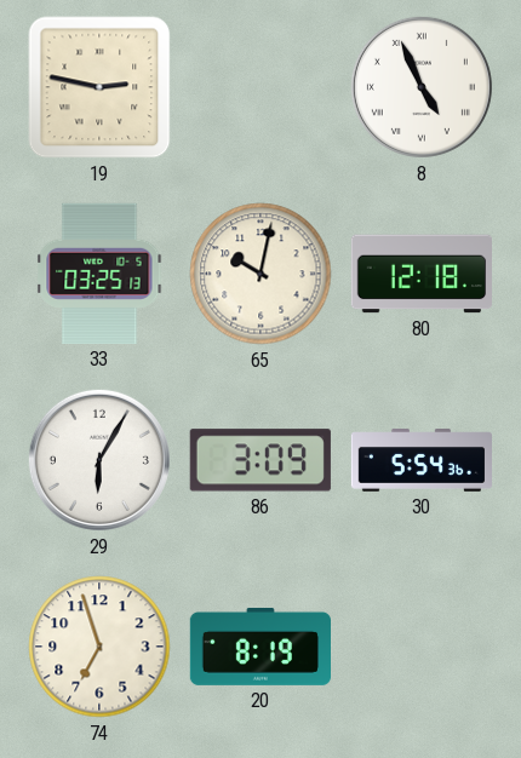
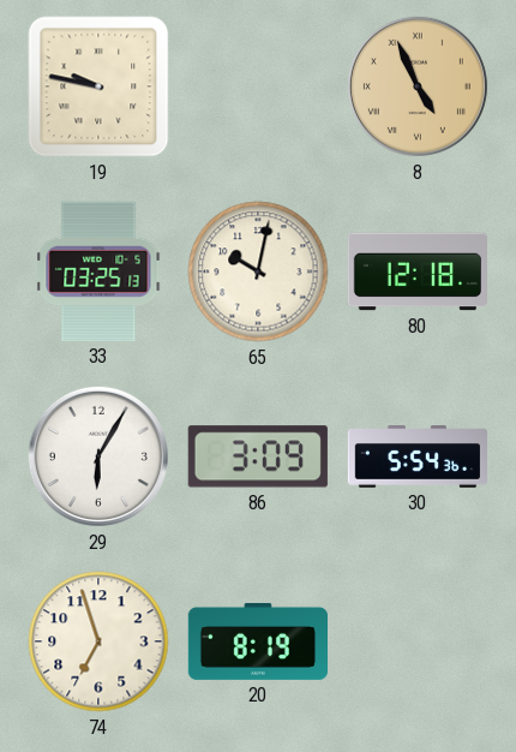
19: 2:47 -> 9:47
8 dial: white -> champagne
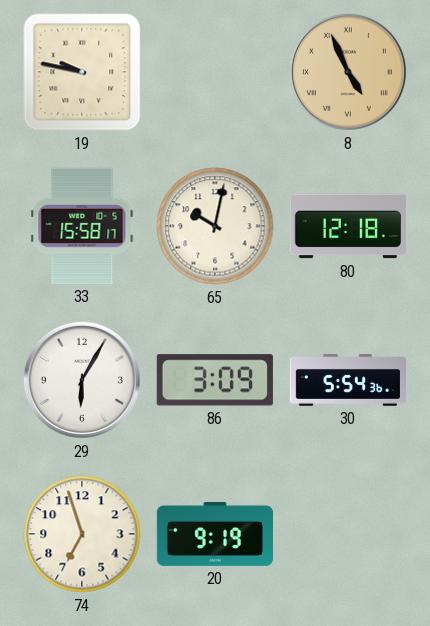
33: 03:25 -> 15:58
20: 8:19 -> 9:19
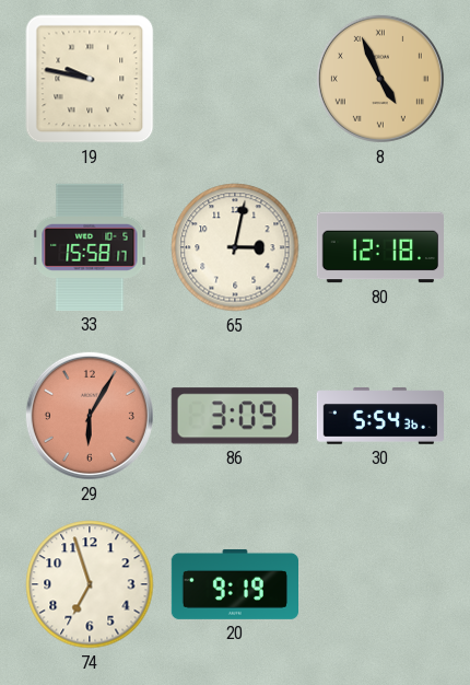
65: 10:02 -> 3:02
29 dial: white -> salmon
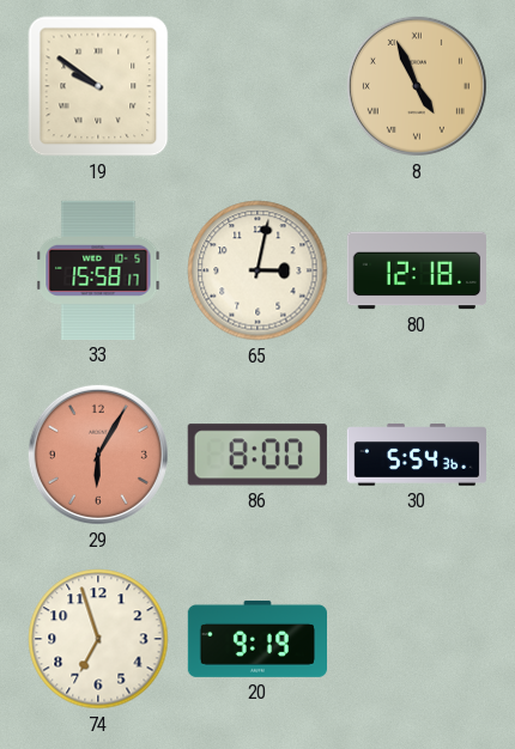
19: 9:47 -> 9:51
86: 3:09 -> 8:00
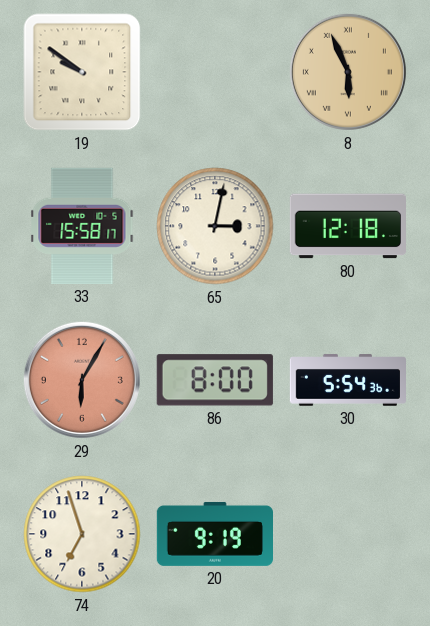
8: 4:56 -> 5:56
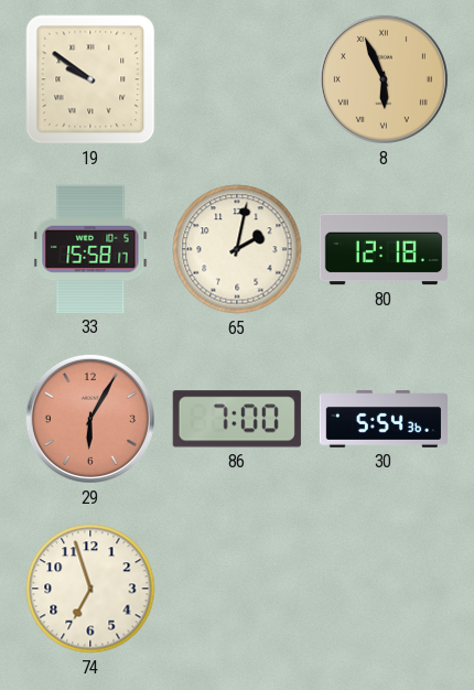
65: 3:02 -> 2:02
86: 8:00 -> 7:00
20: 9:19 -> none
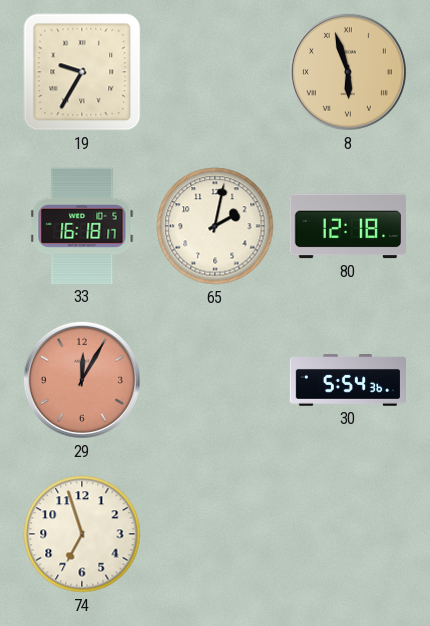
19: 9:51 -> 9:35
8: 5:56 -> 5:57
33: 15:58 -> 16:18
29: 6:05 -> 12:05
86: 7:00 -> none
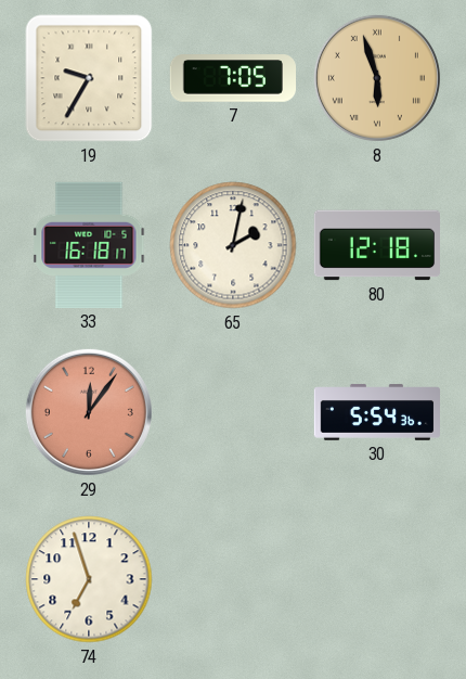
7: none -> 7:05
29: 12:05 -> 12:06
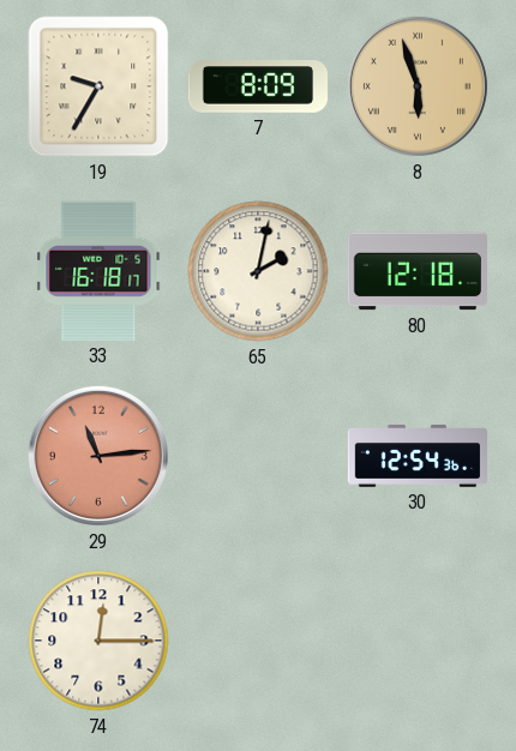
7: 7:05 -> 8:09
29: 12:06 -> 11:14
30: 5:54 -> 12:54
74: 6:57 -> 12:15
